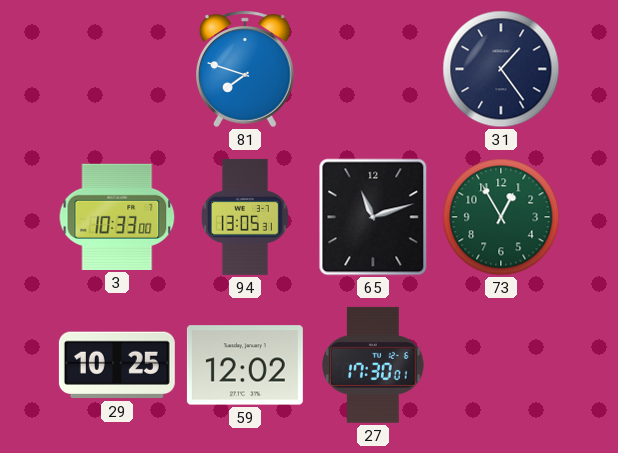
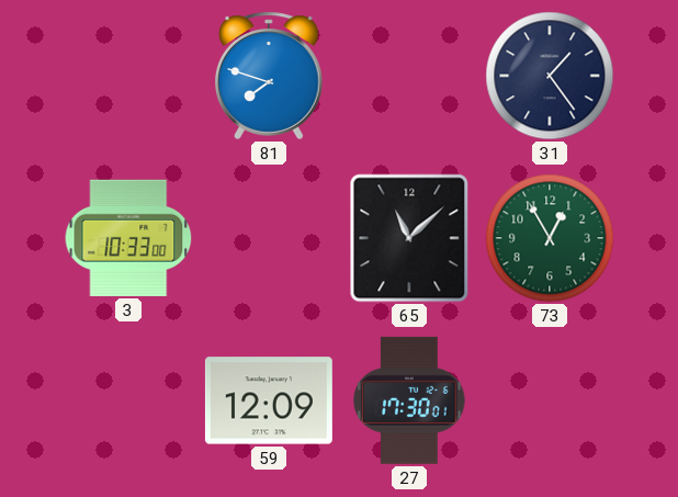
94: 13:05 -> none
65: 11:12 -> 11:08
29: 10:25 -> none
59: 12:02 -> 12:09
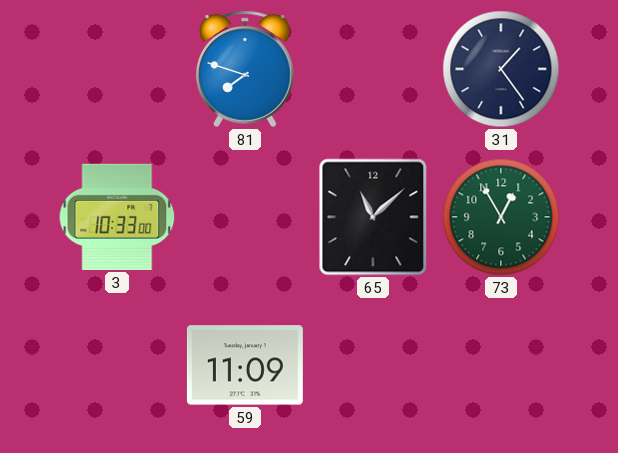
59: 12:09 -> 11:09
27: 17:30 -> none
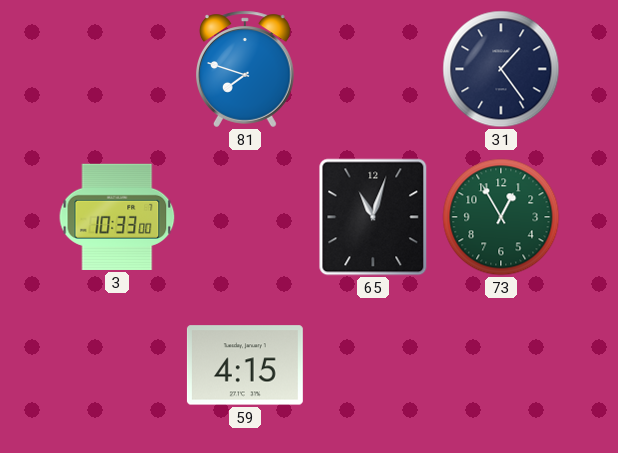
65: 11:08 -> 11:03
59: 11:09 -> 4:15
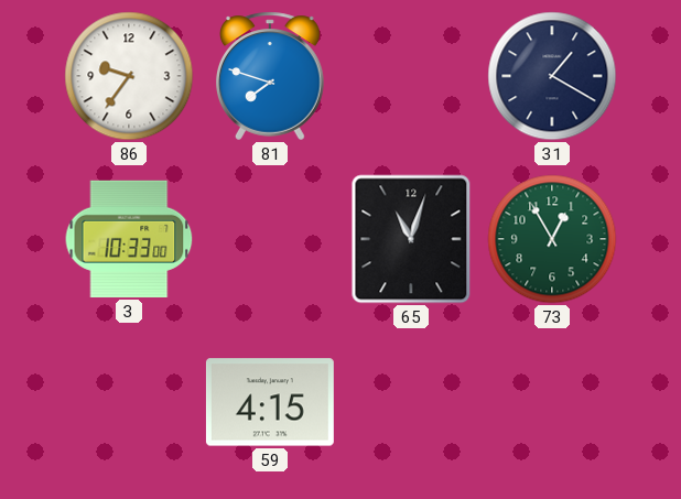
86: none -> 9:36
31: 1:24 -> 1:20
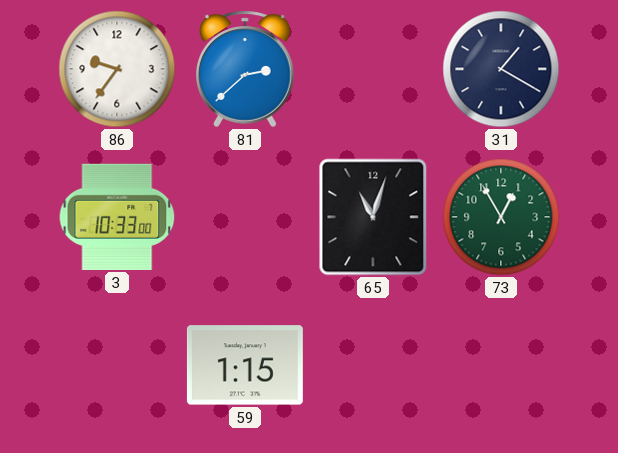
81: 7:48 -> 2:38
59: 4:15 -> 1:15
